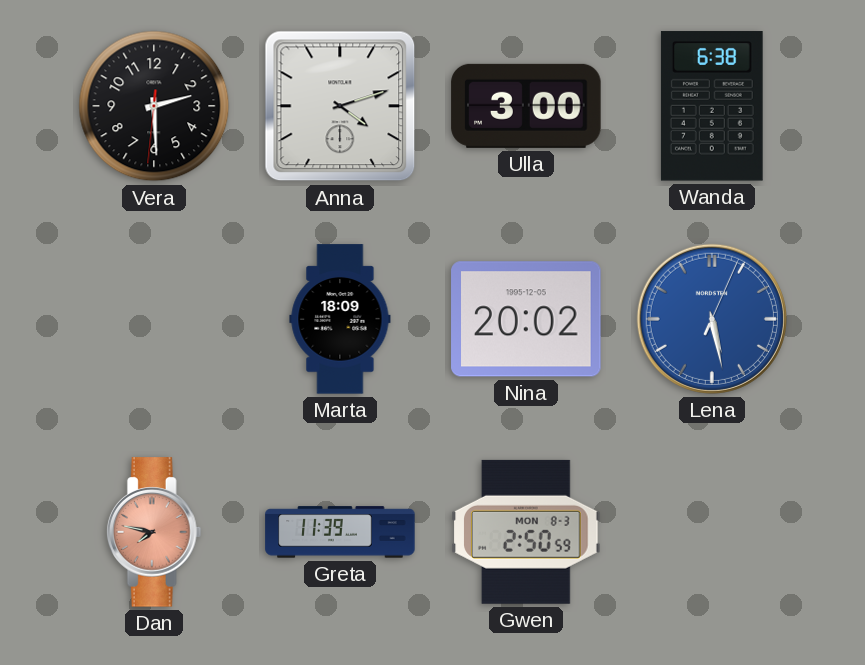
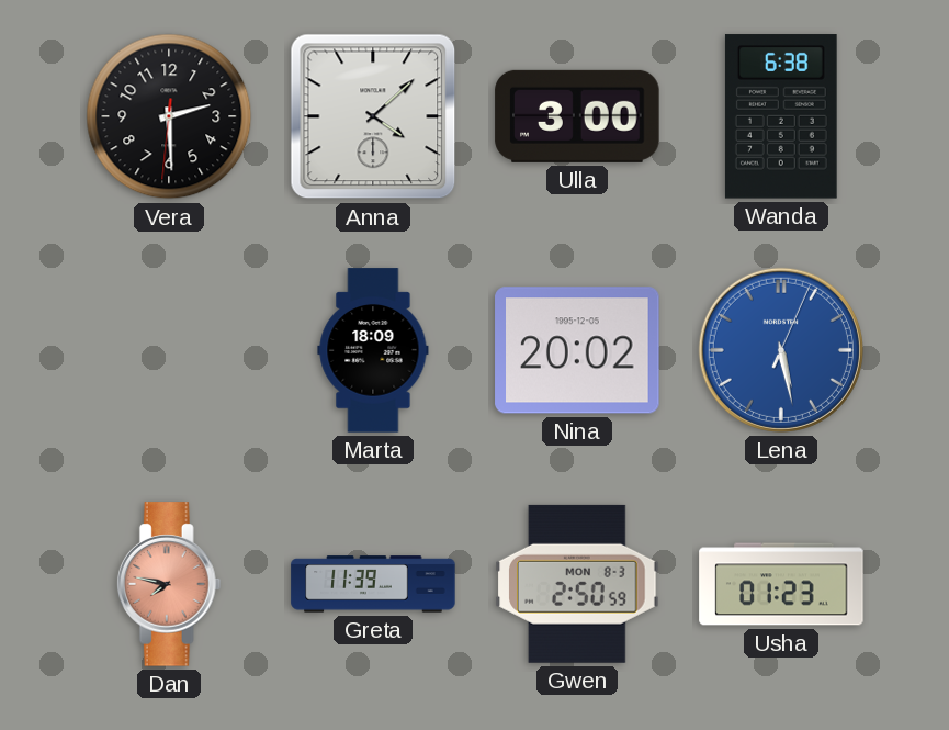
Anna: 4:12 -> 4:08
Usha: none -> 01:23
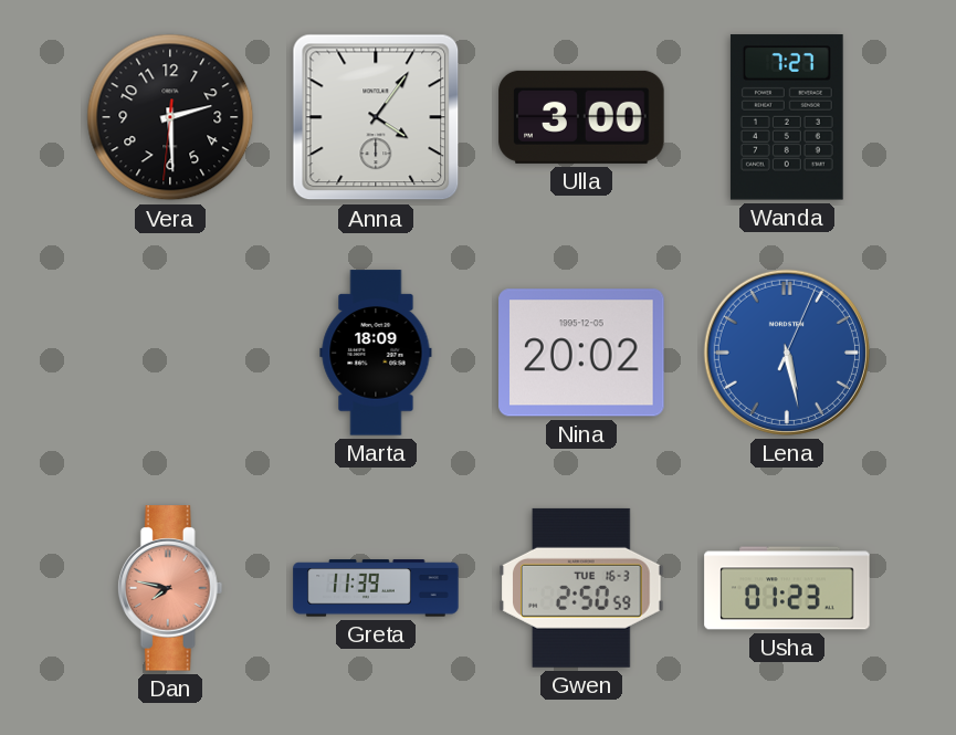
Anna: 4:08 -> 4:06
Wanda: 6:38 -> 7:27
Gwen date: MON 8-3 -> TUE 16-3
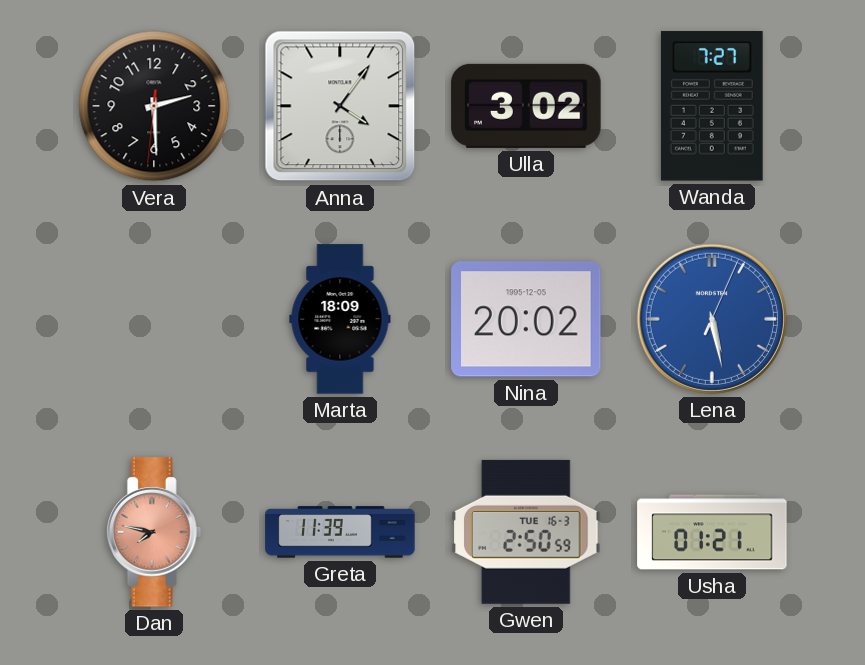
Ulla: 3:00 -> 3:02
Usha: 01:23 -> 01:21
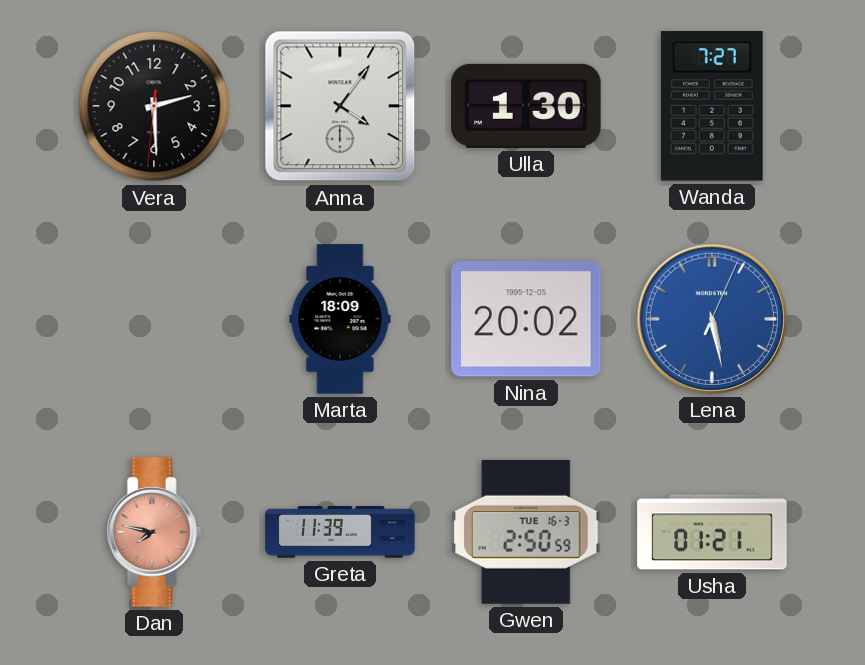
Ulla: 3:02 -> 1:30
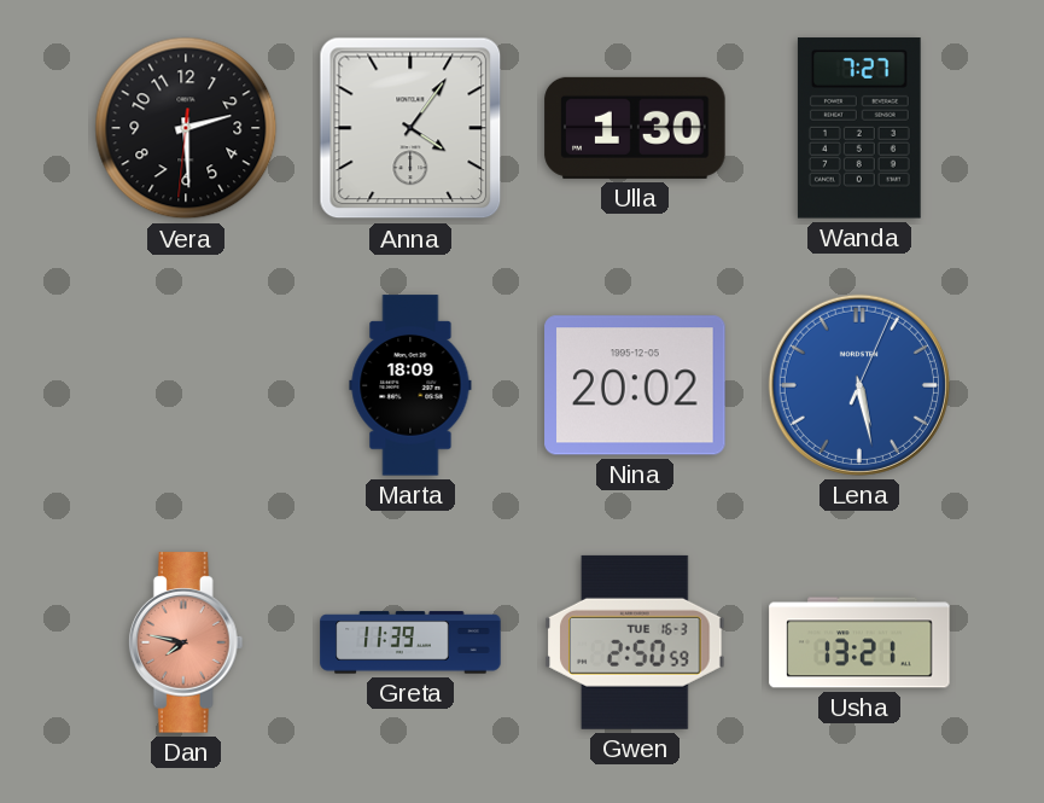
Usha: 01:21 -> 13:21
